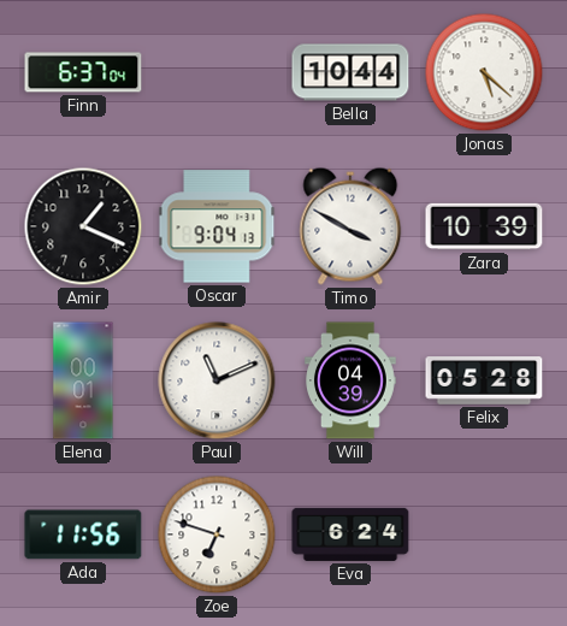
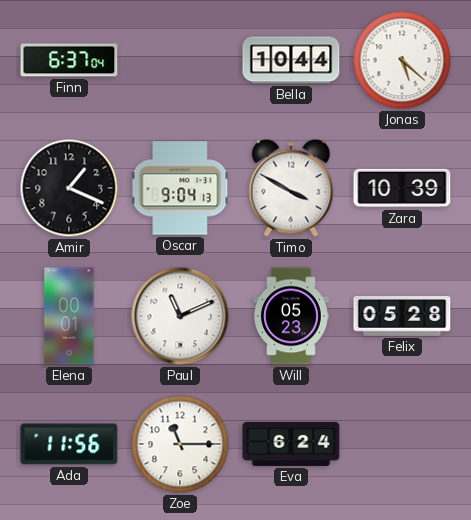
Will: 04:39 -> 05:23
Zoe: 6:48 -> 11:15
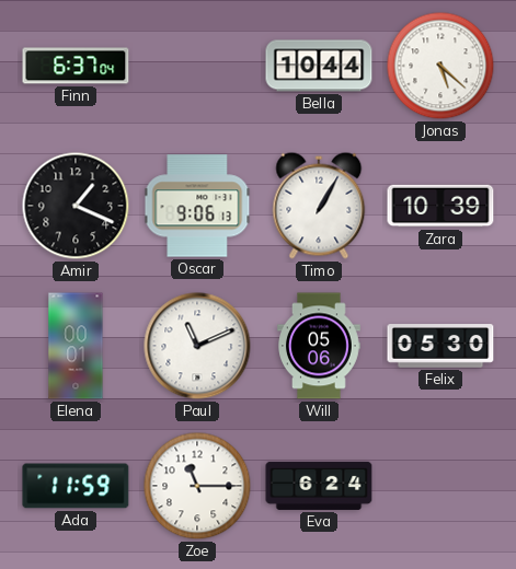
Oscar: 9:04 -> 9:06
Timo: 3:50 -> 1:05
Will: 05:23 -> 05:06
Felix: 05:28 -> 05:30
Ada: 11:56 -> 11:59
